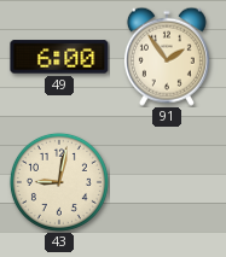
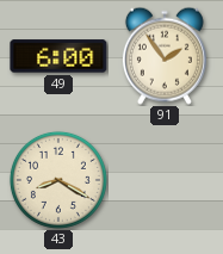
43: 9:02 -> 8:20
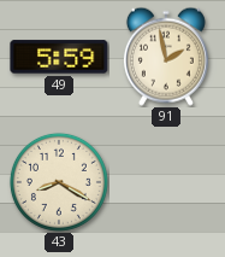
49: 6:00 -> 5:59
91: 1:54 -> 1:58
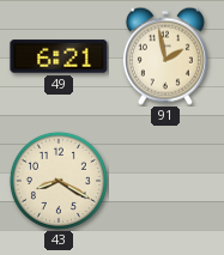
49: 5:59 -> 6:21
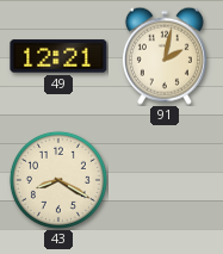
49: 6:21 -> 12:21
91: 1:58 -> 2:02
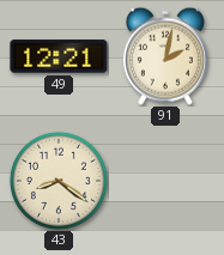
43: 8:20 -> 8:21
